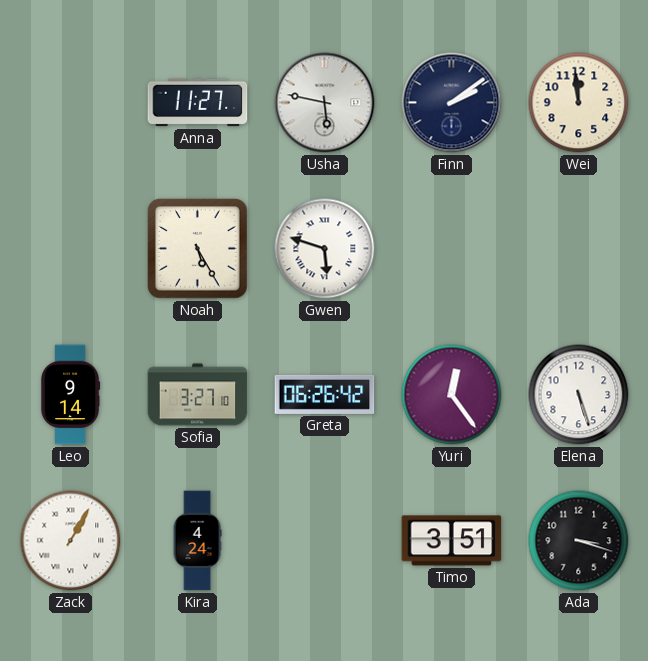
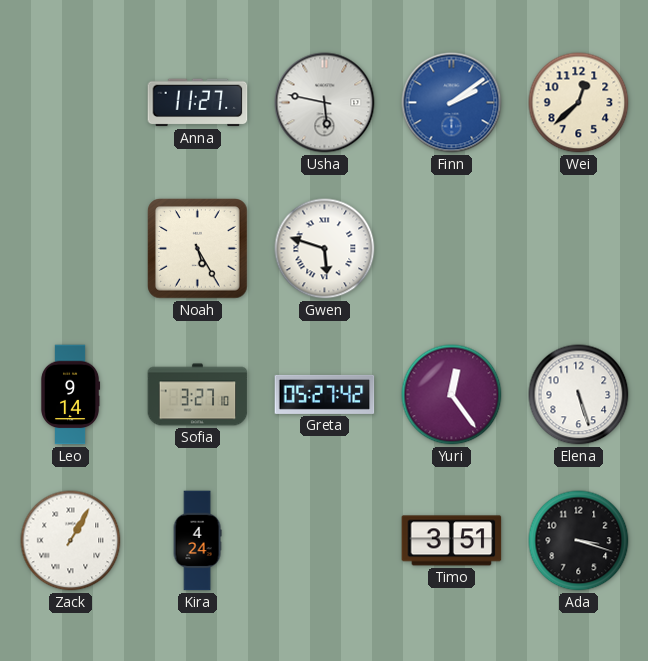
Finn dial: navy -> blue
Wei: 11:59 -> 12:38
Greta: 06:26 -> 05:27
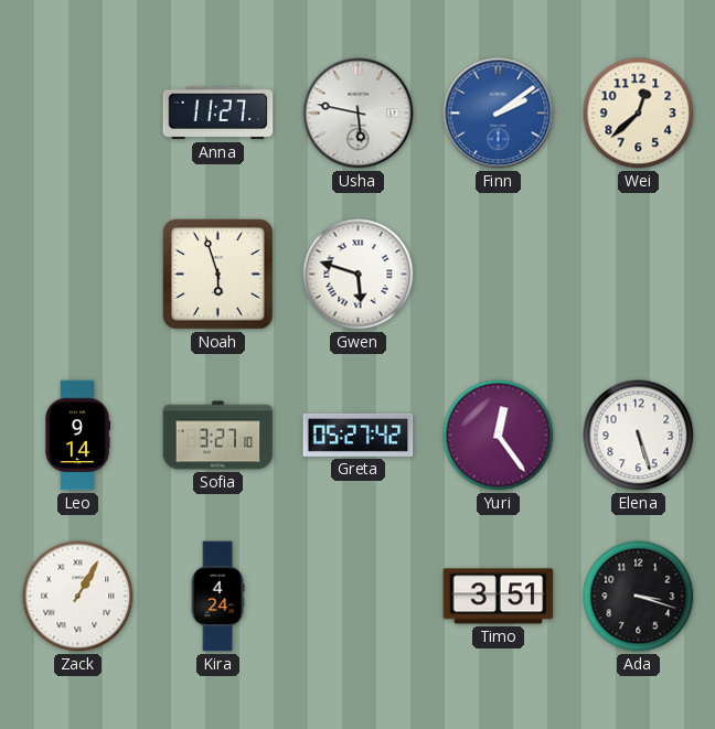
Noah: 5:25 -> 5:57
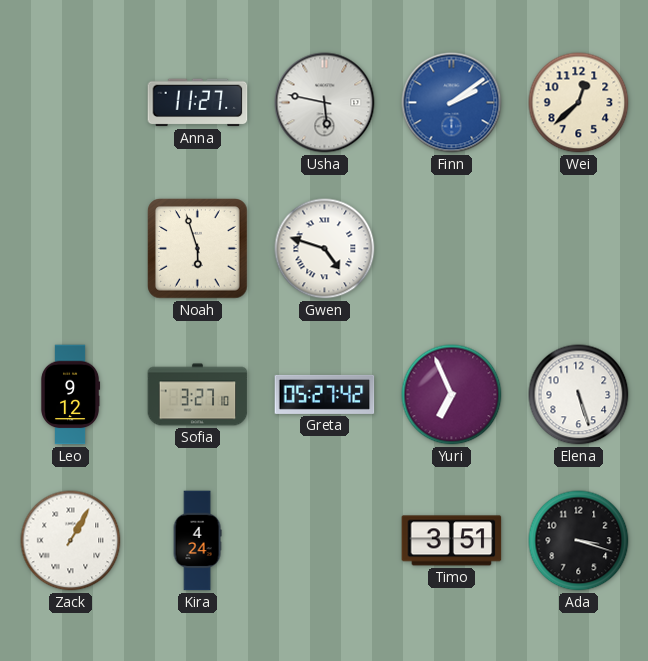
Gwen: 5:48 -> 4:48
Leo: 9:14 -> 9:12
Yuri: 12:24 -> 6:56
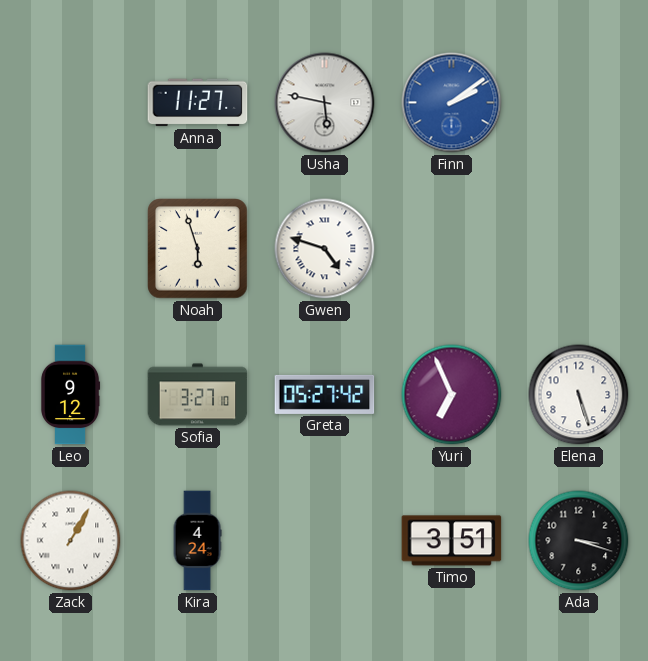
Wei: 12:38 -> none
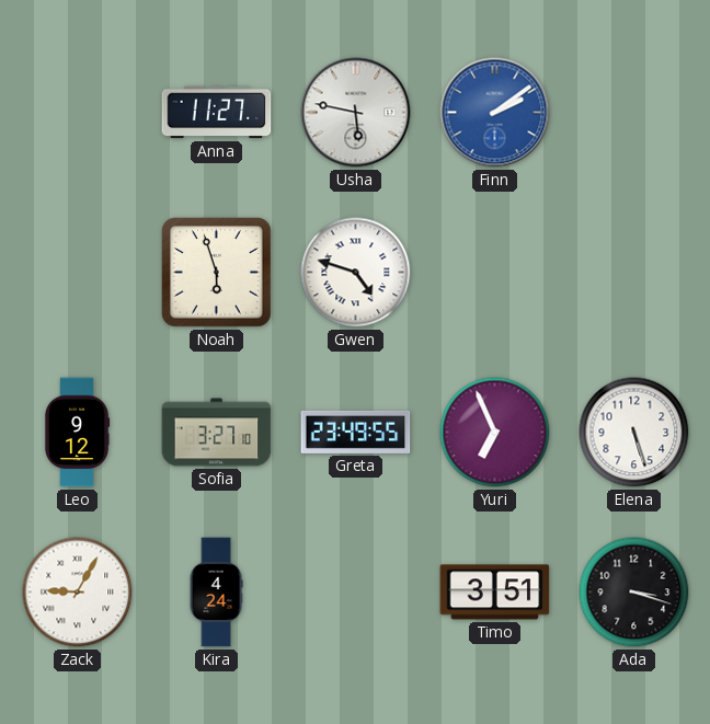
Greta: 05:27 -> 23:49
Zack: 1:05 -> 9:05
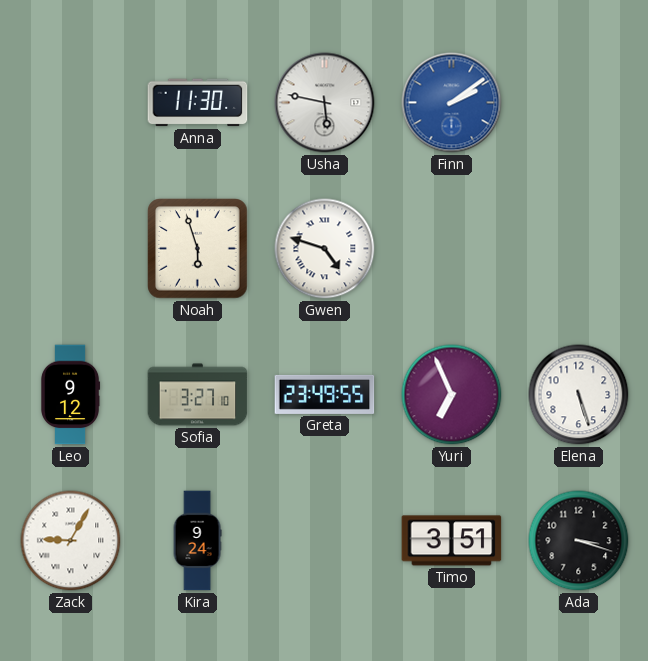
Anna: 11:27 -> 11:30
Kira: 4:24 -> 9:24
